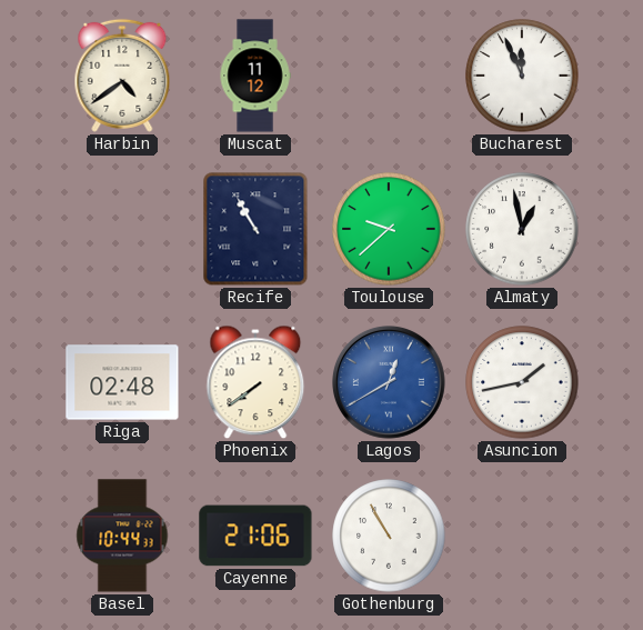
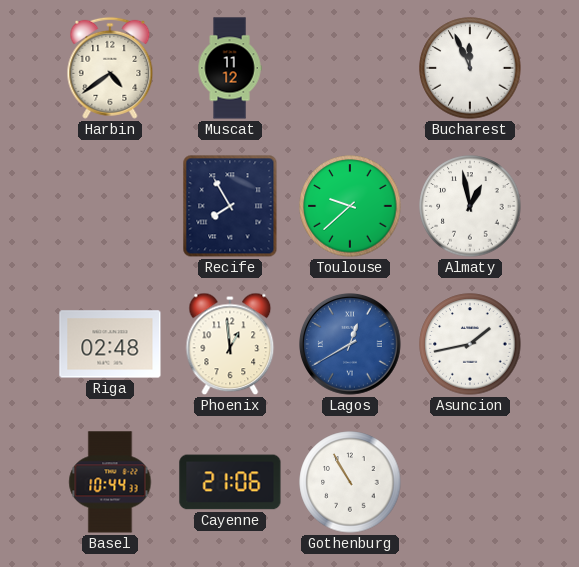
Recife: 10:55 -> 7:55
Phoenix: 7:39 -> 12:59
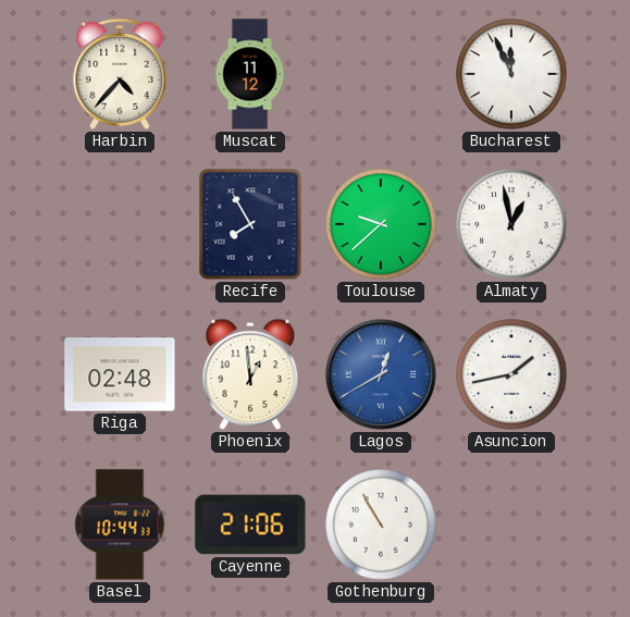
Harbin: 4:39 -> 4:37
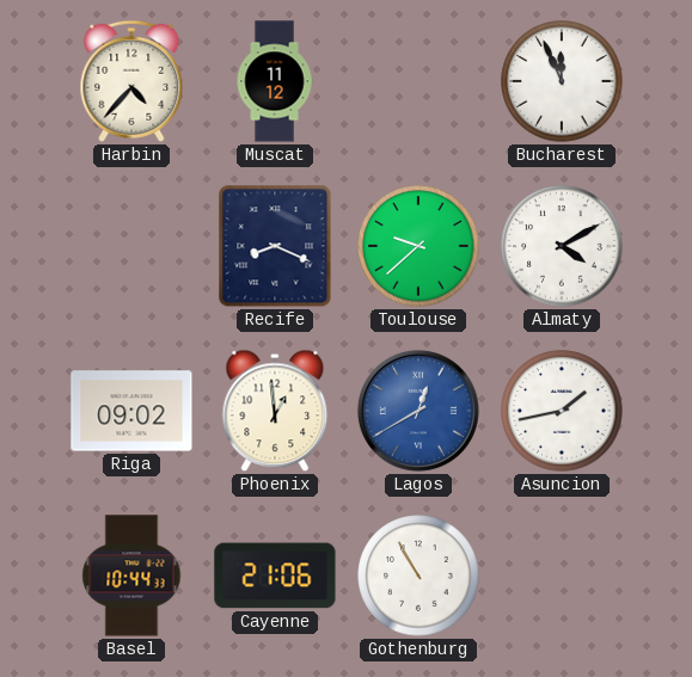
Recife: 7:55 -> 8:19
Almaty: 12:58 -> 4:10
Riga: 02:48 -> 09:02
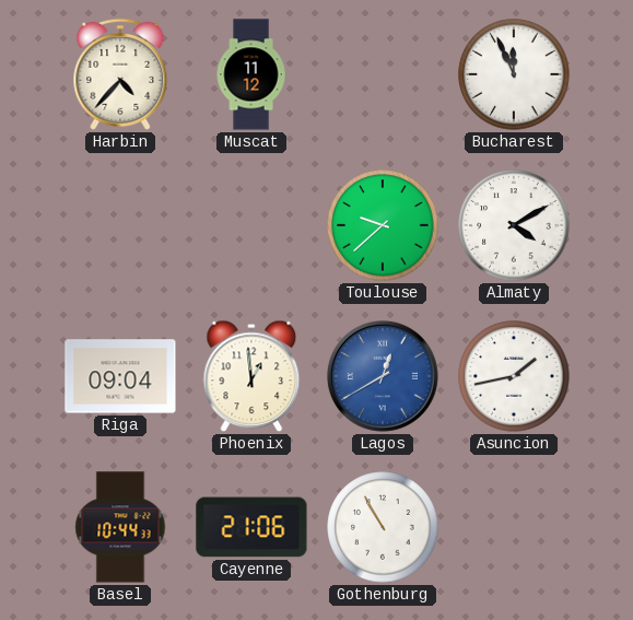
Recife: 8:19 -> none
Riga: 09:02 -> 09:04
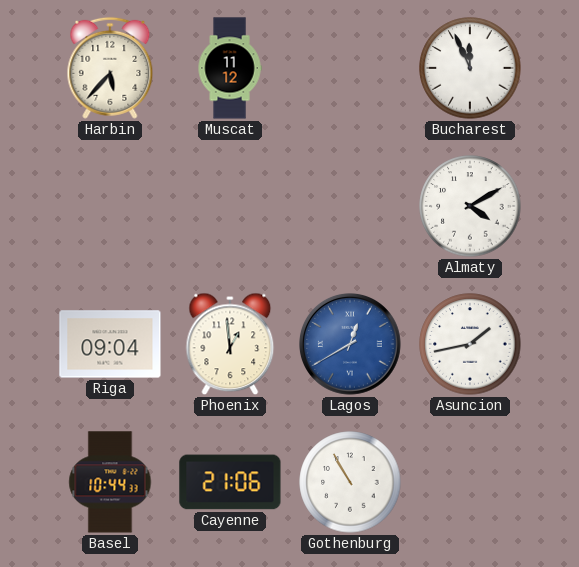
Harbin: 4:37 -> 5:37
Toulouse: 9:38 -> none
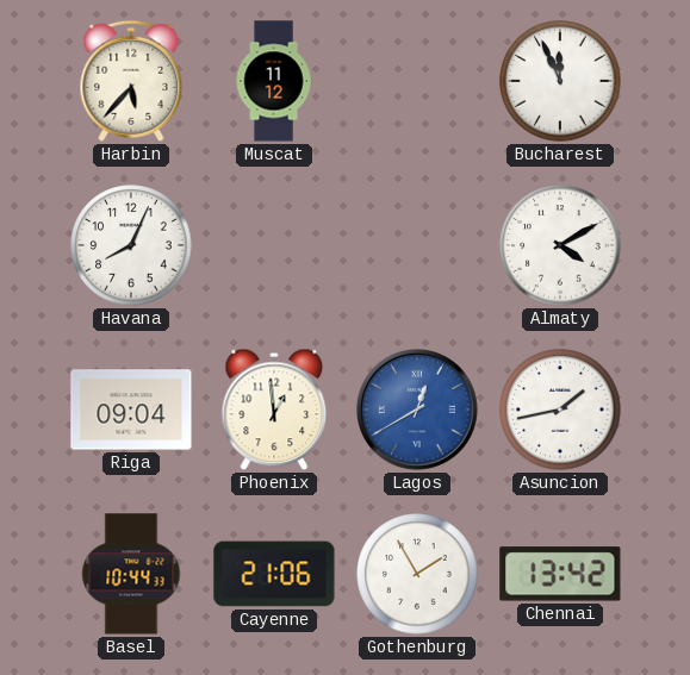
Havana: none -> 8:04
Gothenburg: 10:55 -> 1:55
Chennai: none -> 13:42
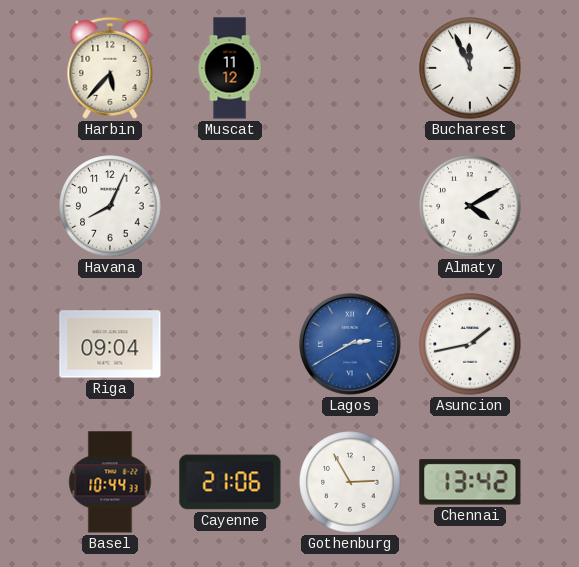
Phoenix: 12:59 -> none
Lagos: 12:40 -> 2:40
Gothenburg: 1:55 -> 2:55
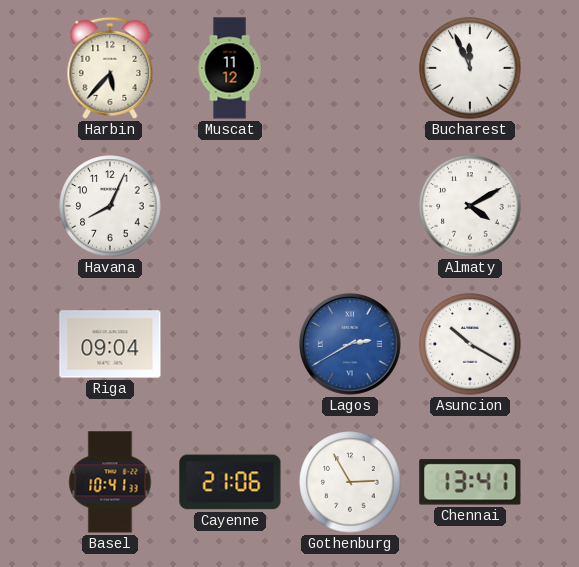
Asuncion: 1:43 -> 10:20
Basel: 10:44 -> 10:41
Chennai: 13:42 -> 13:41
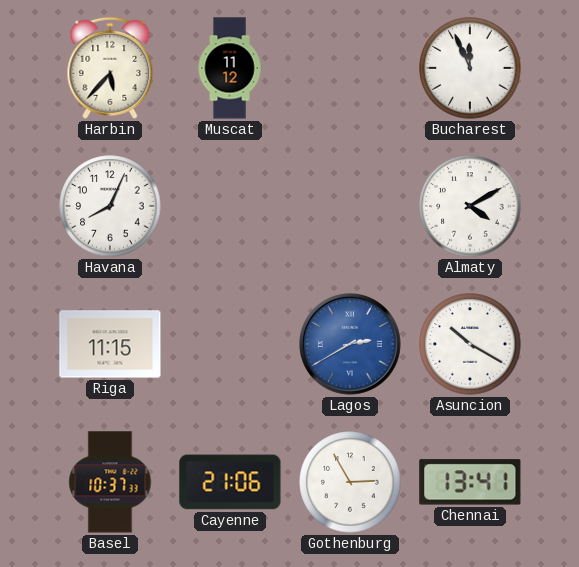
Riga: 09:04 -> 11:15
Basel: 10:41 -> 10:37
